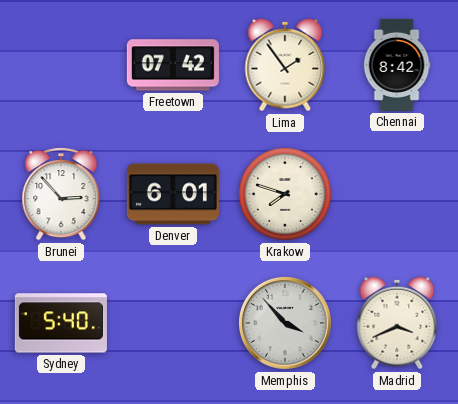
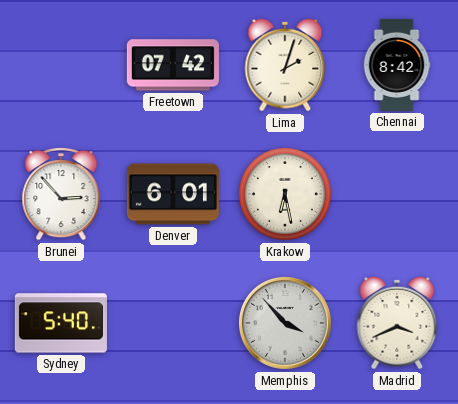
Lima: 1:54 -> 2:03
Krakow: 7:48 -> 6:28
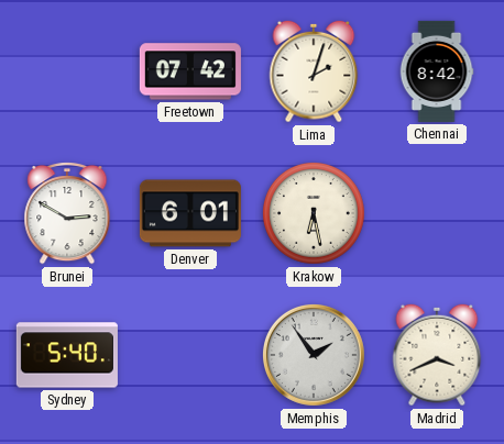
Brunei: 2:53 -> 2:50
Memphis: 3:53 -> 1:54
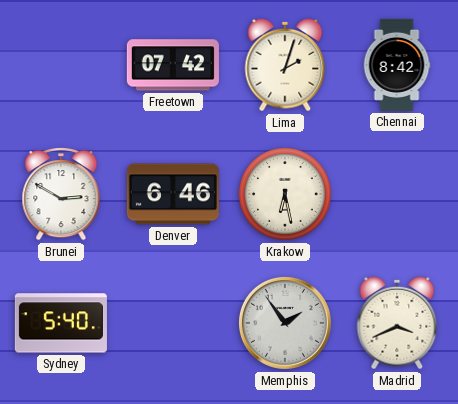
Denver: 6:01 -> 6:46
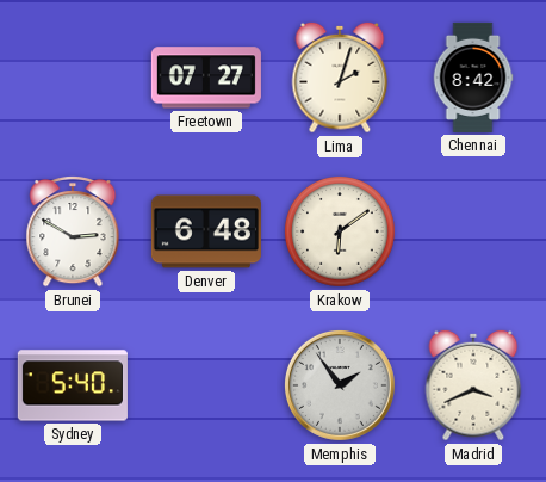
Freetown: 07:42 -> 07:27
Denver: 6:46 -> 6:48
Krakow: 6:28 -> 6:09
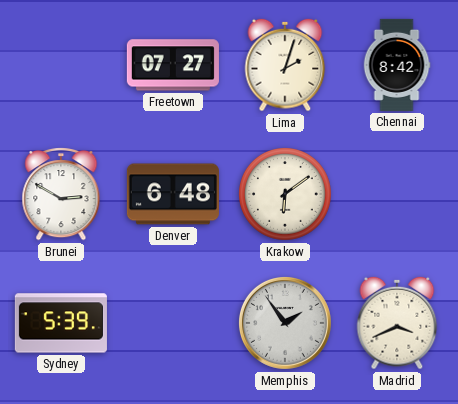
Sydney: 5:40 -> 5:39
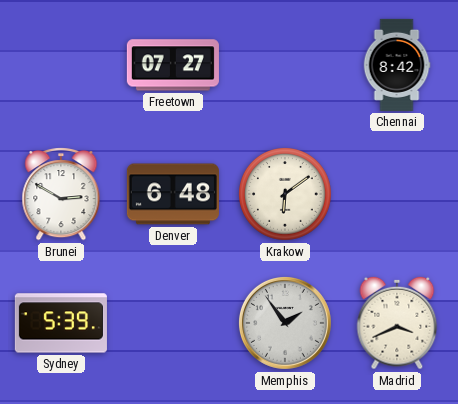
Lima: 2:03 -> none
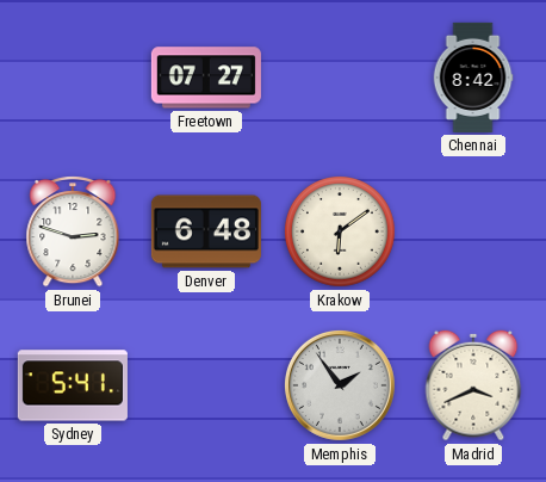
Brunei: 2:50 -> 2:48
Sydney: 5:39 -> 5:41
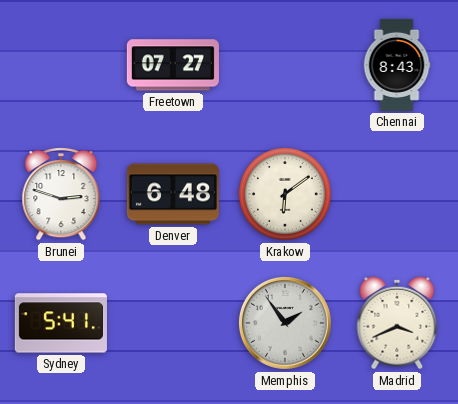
Chennai: 8:42 -> 8:43
